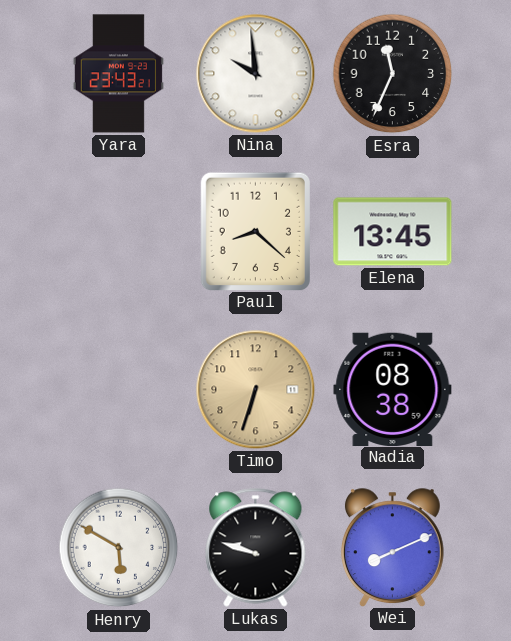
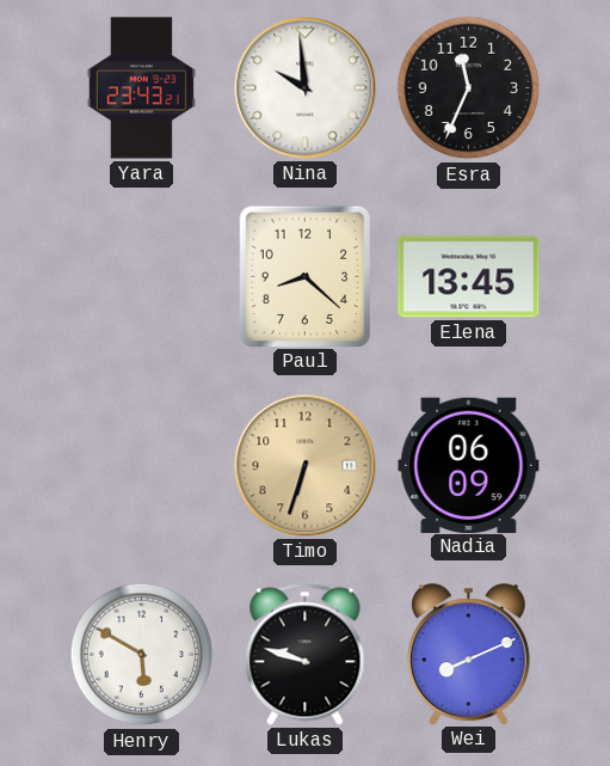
Nadia: 08:38 -> 06:09
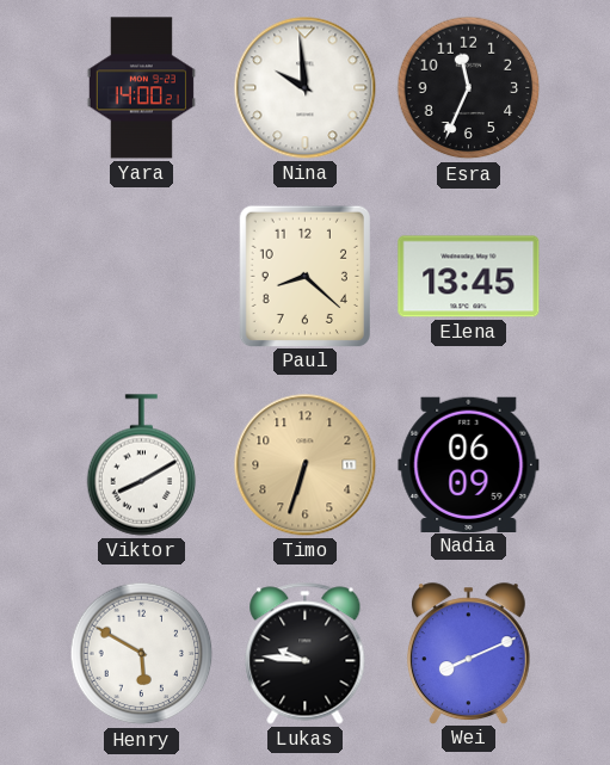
Yara: 23:43 -> 14:00
Viktor: none -> 8:10
Lukas: 9:48 -> 9:46
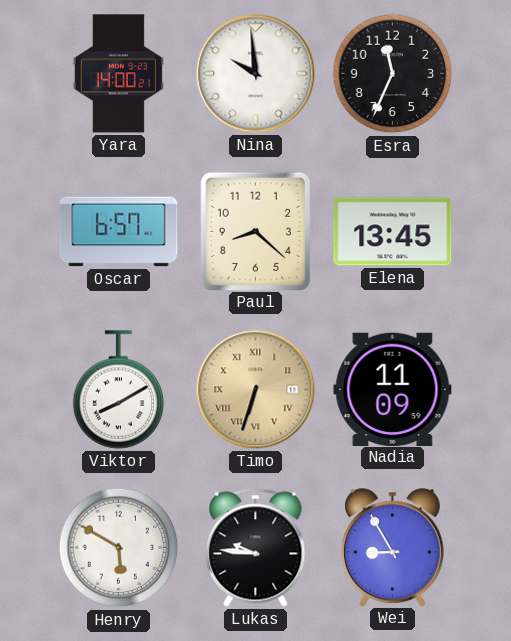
Oscar: none -> 6:57
Timo numerals: Arabic -> Roman
Nadia: 06:09 -> 11:09
Wei: 8:11 -> 8:55
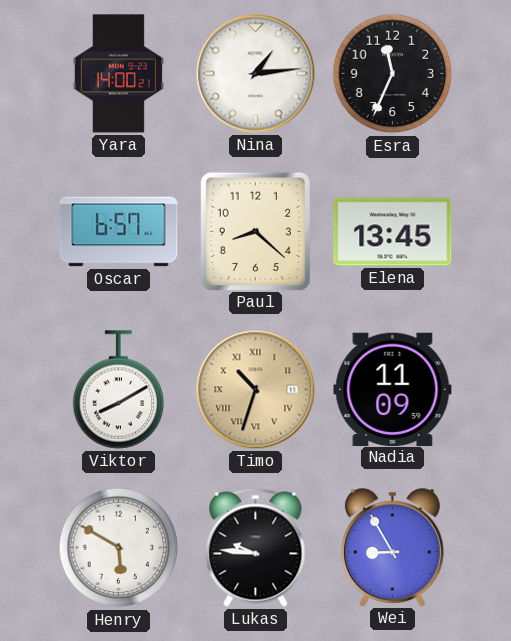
Nina: 9:59 -> 1:14
Timo: 6:33 -> 10:33
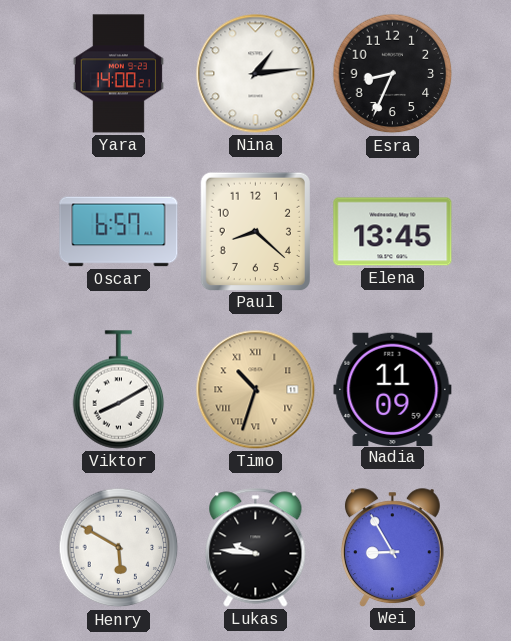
Esra: 11:34 -> 8:34
